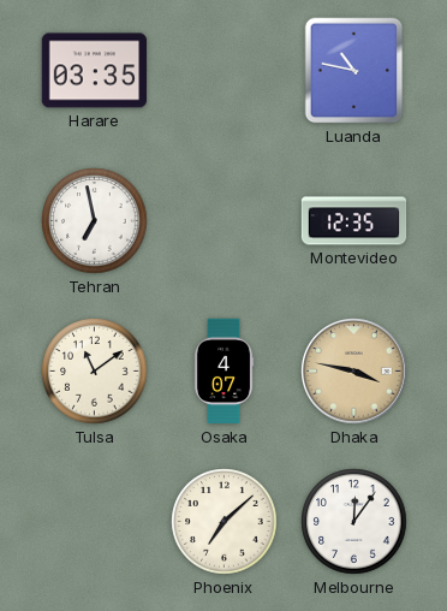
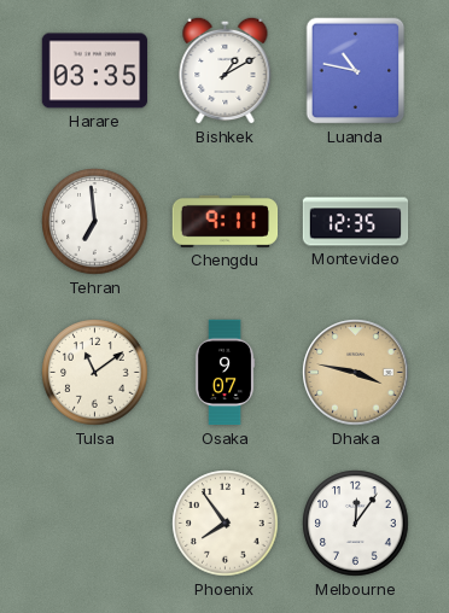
Bishkek: none -> 1:10
Tehran: 6:58 -> 6:59
Chengdu: none -> 9:11
Osaka: 4:07 -> 9:07
Phoenix: 7:08 -> 7:54
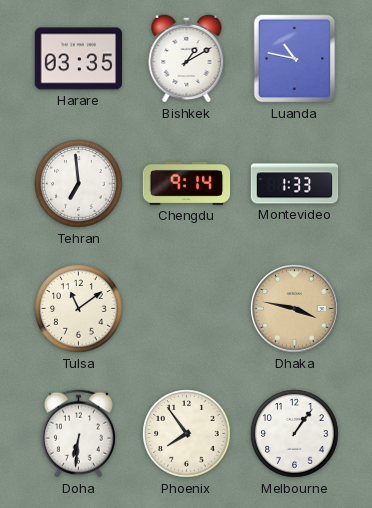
Chengdu: 9:11 -> 9:14
Montevideo: 12:35 -> 1:33
Osaka: 9:07 -> none
Doha: none -> 6:31
Melbourne: 12:06 -> 1:06
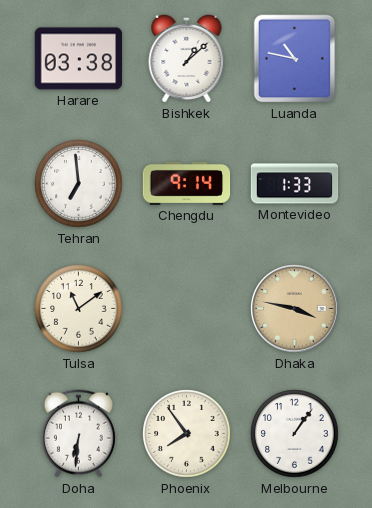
Harare: 03:35 -> 03:38
Bishkek: 1:10 -> 1:08
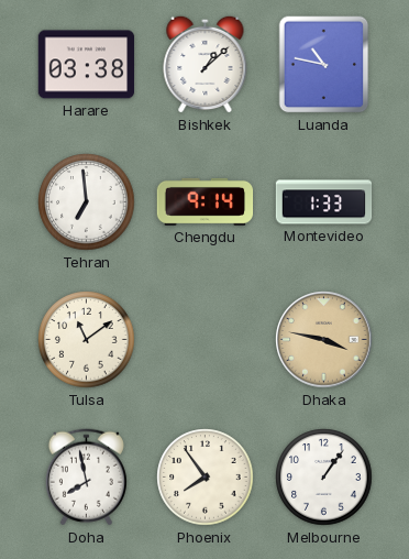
Doha: 6:31 -> 7:58
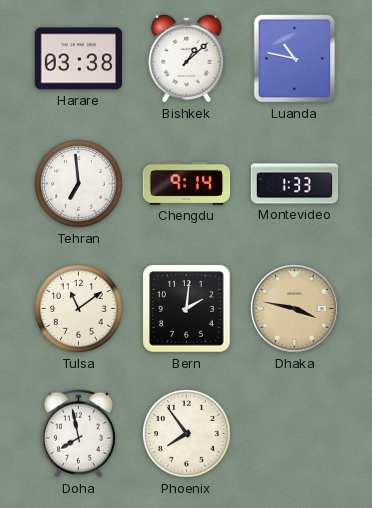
Bern: none -> 2:01
Melbourne: 1:06 -> none
